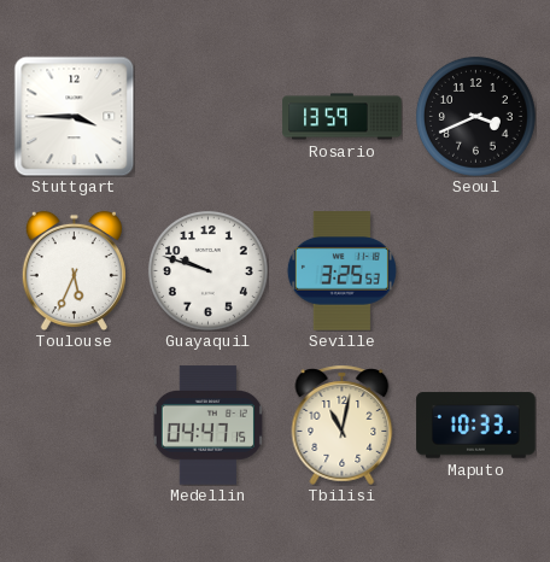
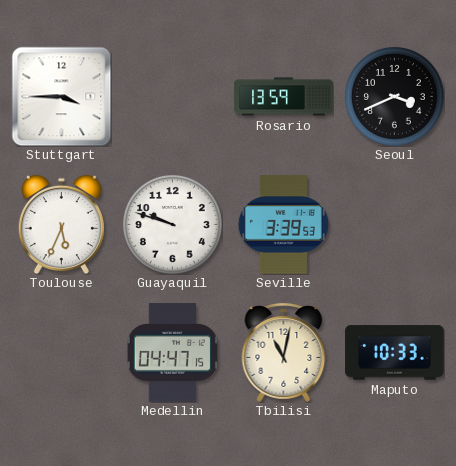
Seville: 3:25 -> 3:39
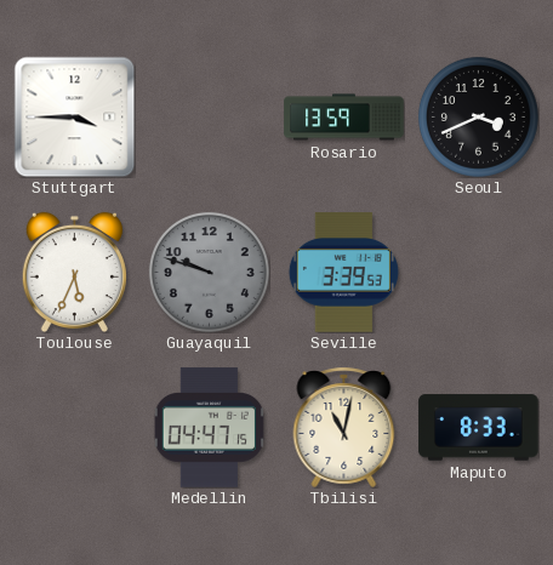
Guayaquil dial: white -> grey
Maputo: 10:33 -> 8:33
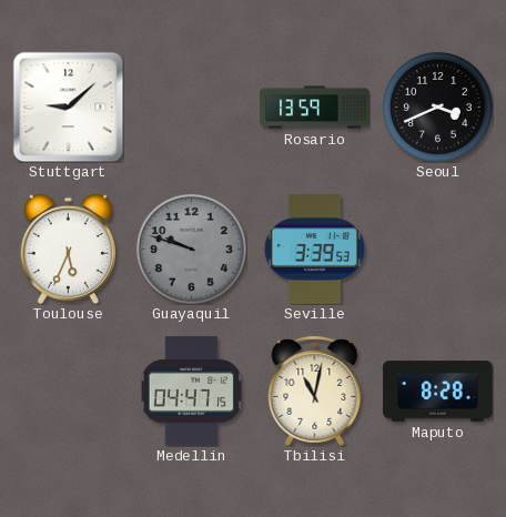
Stuttgart: 3:45 -> 9:08
Maputo: 8:33 -> 8:28
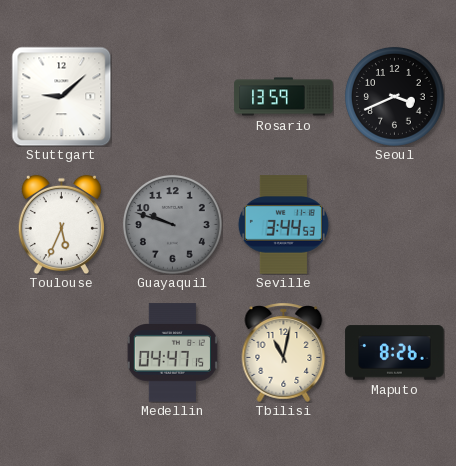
Seville: 3:39 -> 3:44
Maputo: 8:28 -> 8:26
